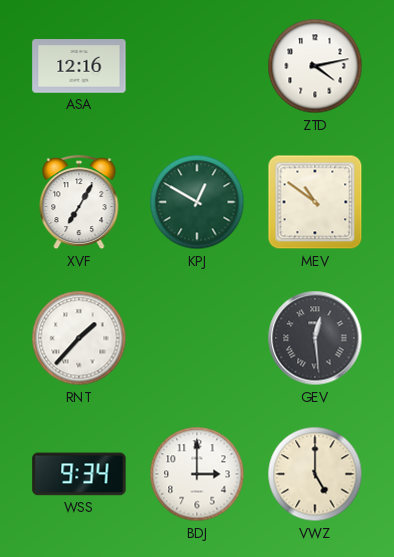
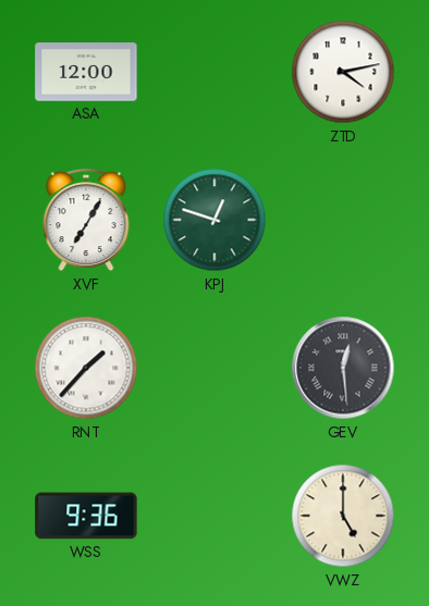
ASA: 12:16 -> 12:00
KPJ: 12:50 -> 12:48
MEV: 10:51 -> none
WSS: 9:34 -> 9:36
BDJ: 3:00 -> none
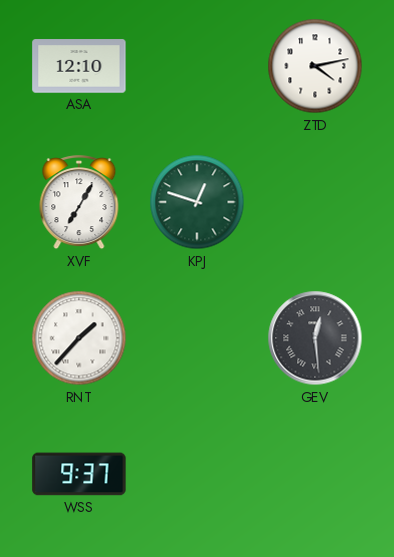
ASA: 12:00 -> 12:10
WSS: 9:36 -> 9:37
VWZ: 5:00 -> none
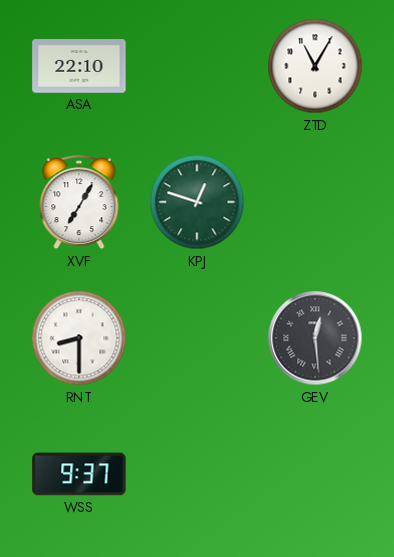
ASA: 12:10 -> 22:10
ZTD: 4:13 -> 11:05
RNT: 1:37 -> 8:30
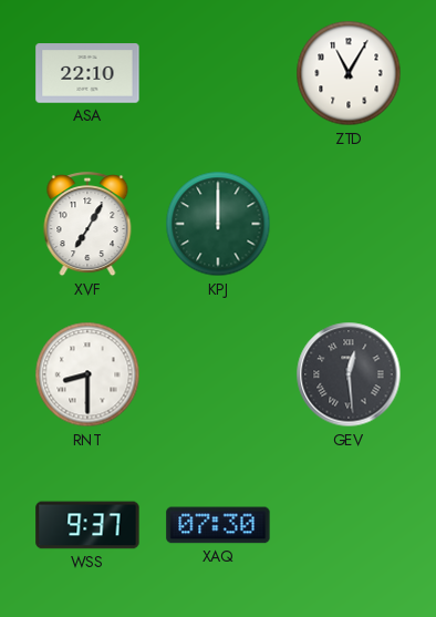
KPJ: 12:48 -> 12:00
XAQ: none -> 07:30
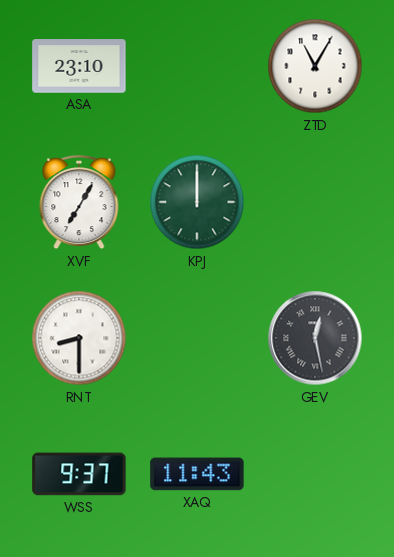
ASA: 22:10 -> 23:10
GEV: 12:29 -> 12:28
XAQ: 07:30 -> 11:43
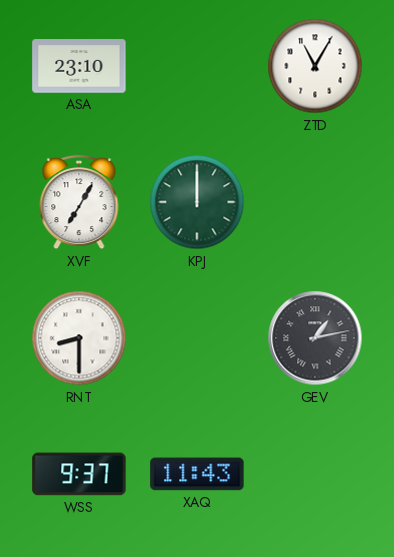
GEV: 12:28 -> 1:13
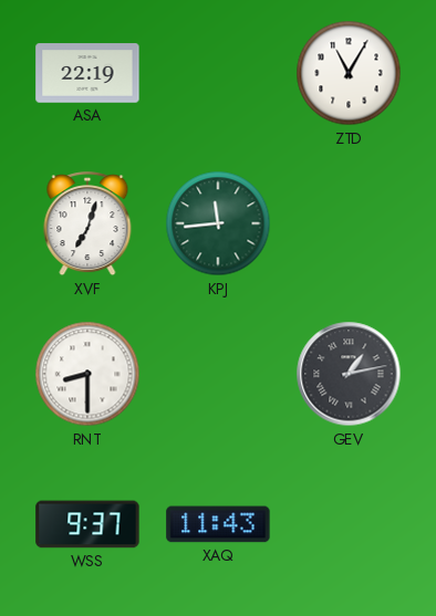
ASA: 23:10 -> 22:19
XVF: 7:05 -> 7:03
KPJ: 12:00 -> 11:44
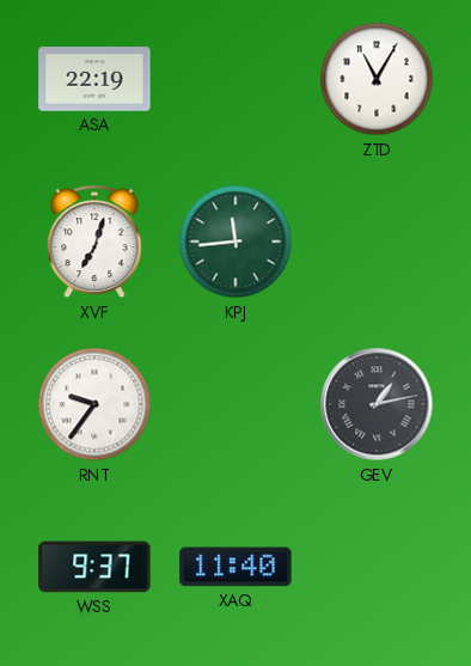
RNT: 8:30 -> 9:36
XAQ: 11:43 -> 11:40
